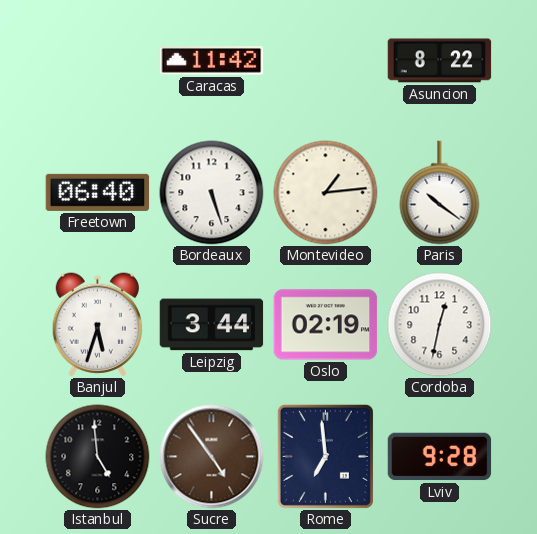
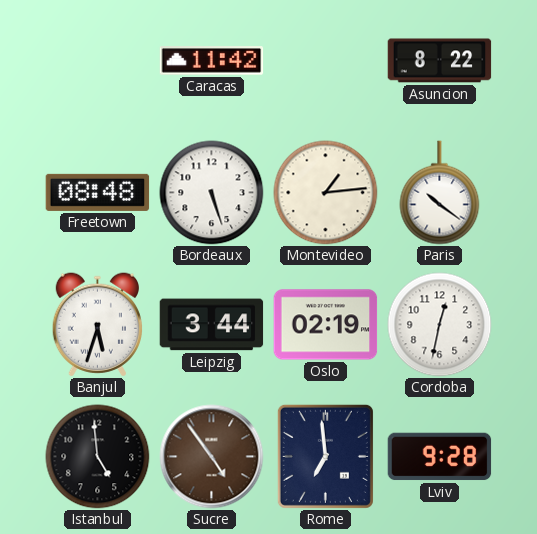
Freetown: 06:40 -> 08:48
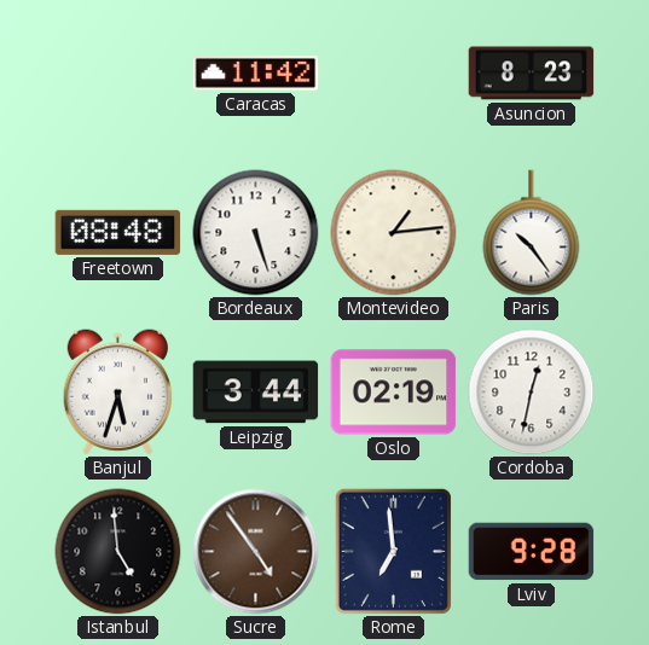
Asuncion: 8:22 -> 8:23
Paris: 10:21 -> 10:24
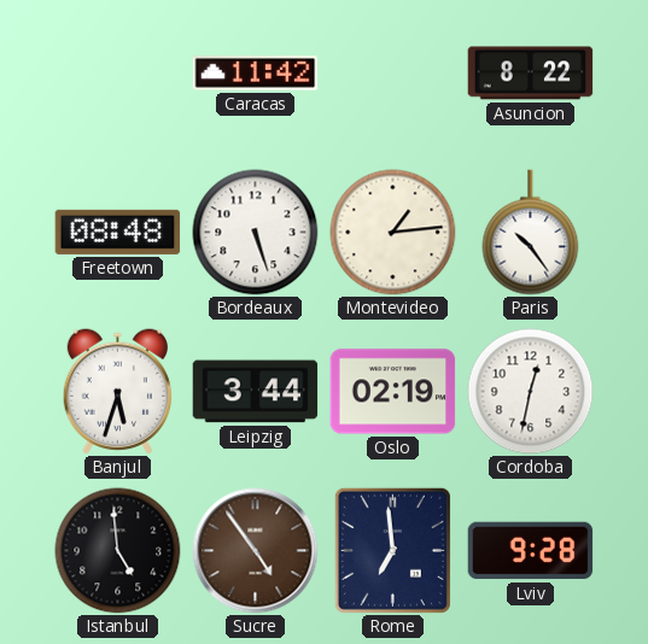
Asuncion: 8:23 -> 8:22
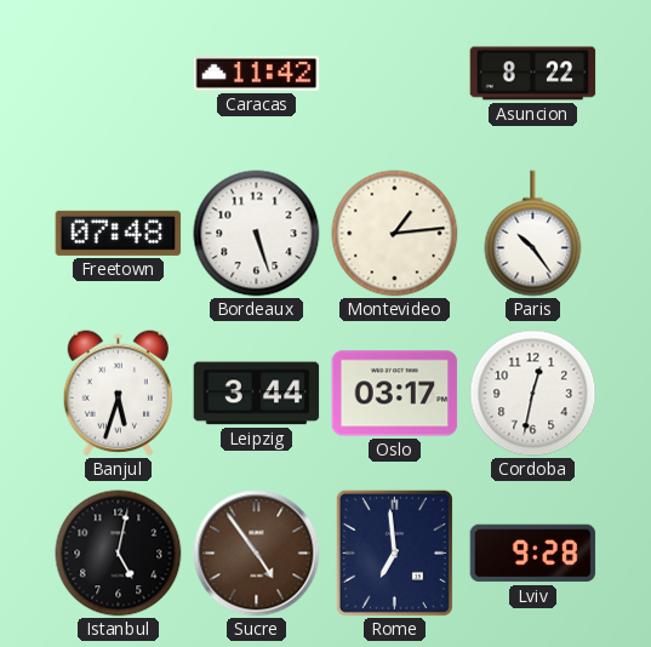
Freetown: 08:48 -> 07:48
Oslo: 02:19 -> 03:17
Istanbul: 4:59 -> 5:02
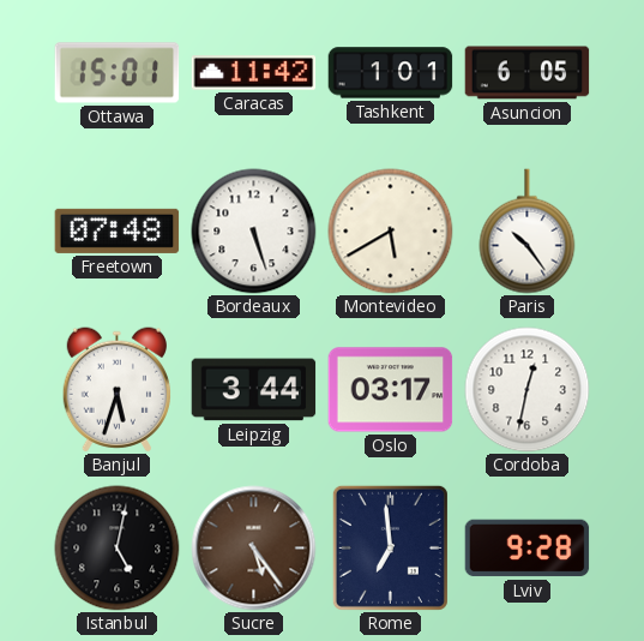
Ottawa: none -> 15:01
Tashkent: none -> 1:01
Asuncion: 8:22 -> 6:05
Montevideo: 1:14 -> 5:40
Sucre: 4:54 -> 5:24
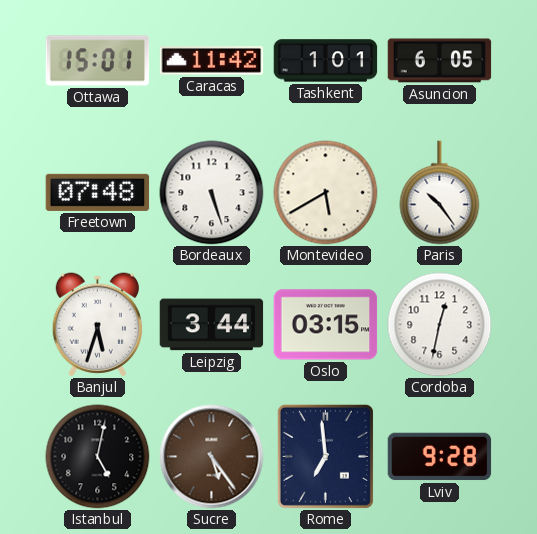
Oslo: 03:17 -> 03:15
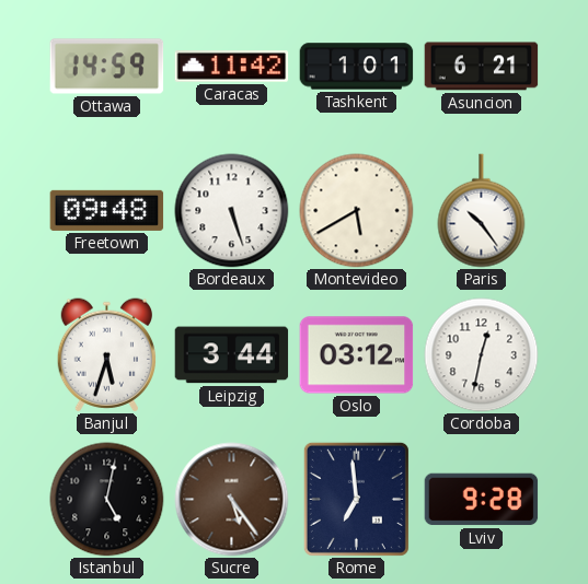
Ottawa: 15:01 -> 14:59
Asuncion: 6:05 -> 6:21
Freetown: 07:48 -> 09:48
Oslo: 03:15 -> 03:12
